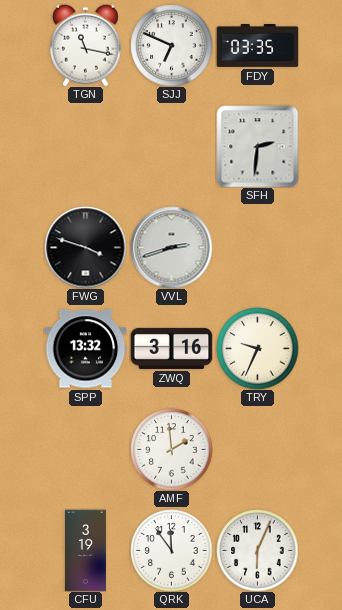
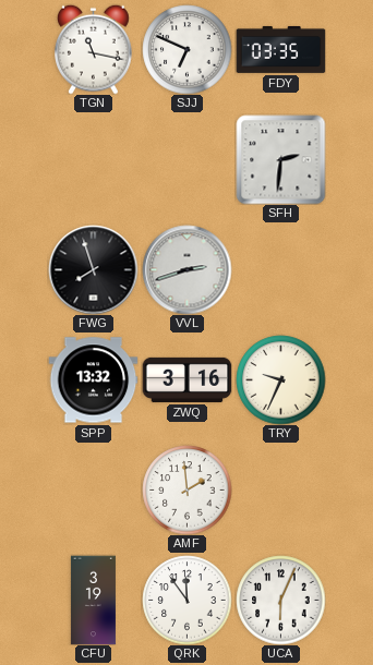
FWG: 3:48 -> 7:57
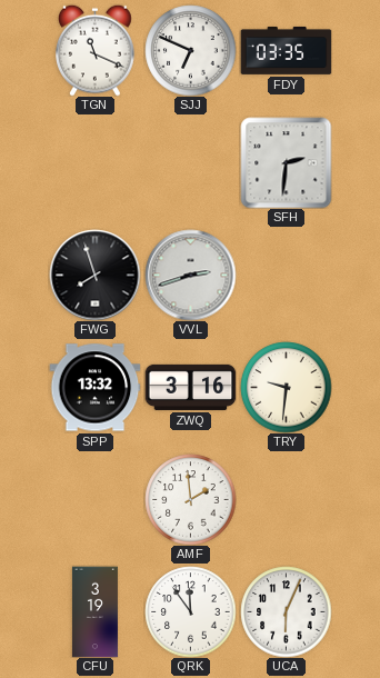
TGN: 11:17 -> 11:19
TRY: 9:34 -> 9:31
